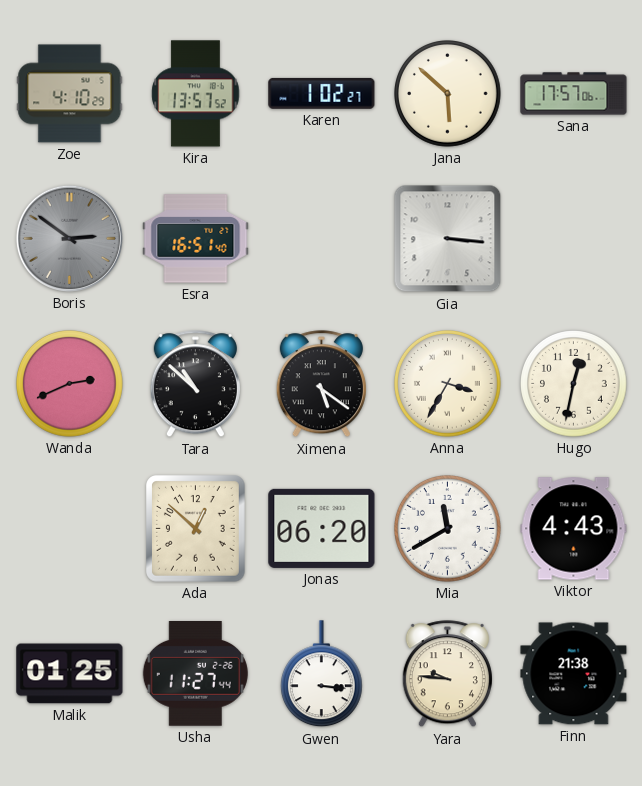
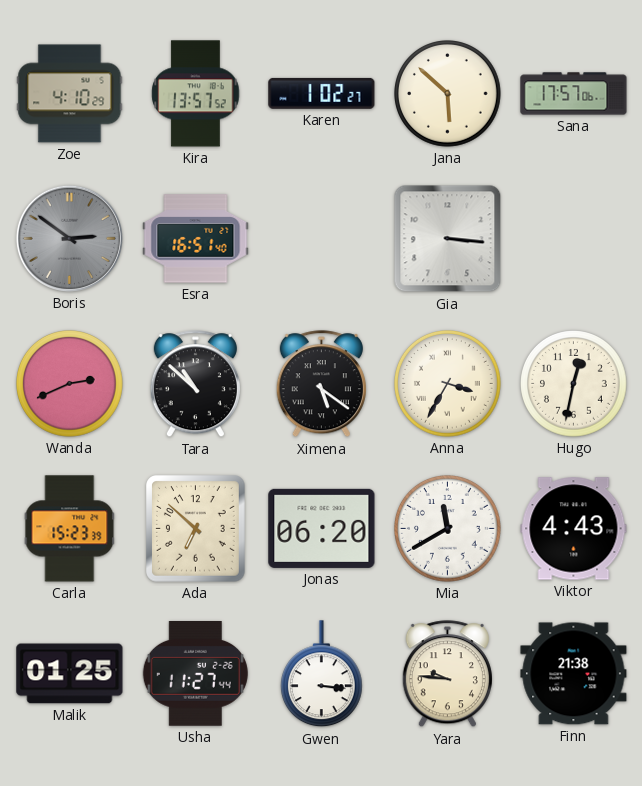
Carla: none -> 15:23
Ada: 12:52 -> 6:52
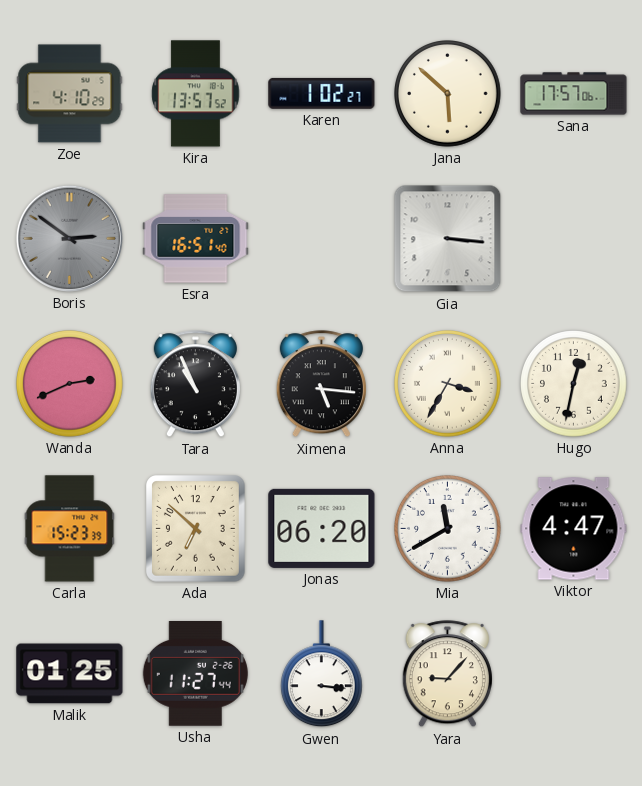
Tara: 10:52 -> 10:56
Ximena: 5:21 -> 5:16
Viktor: 4:43 -> 4:47
Yara: 9:46 -> 9:07
Finn: 21:38 -> none
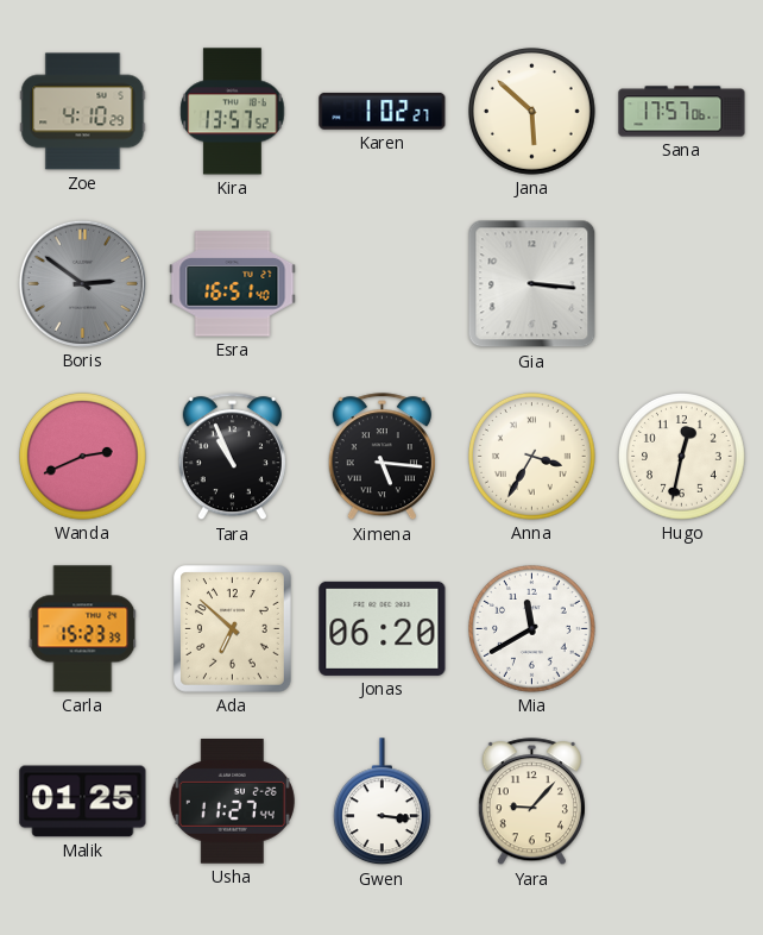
Viktor: 4:47 -> none
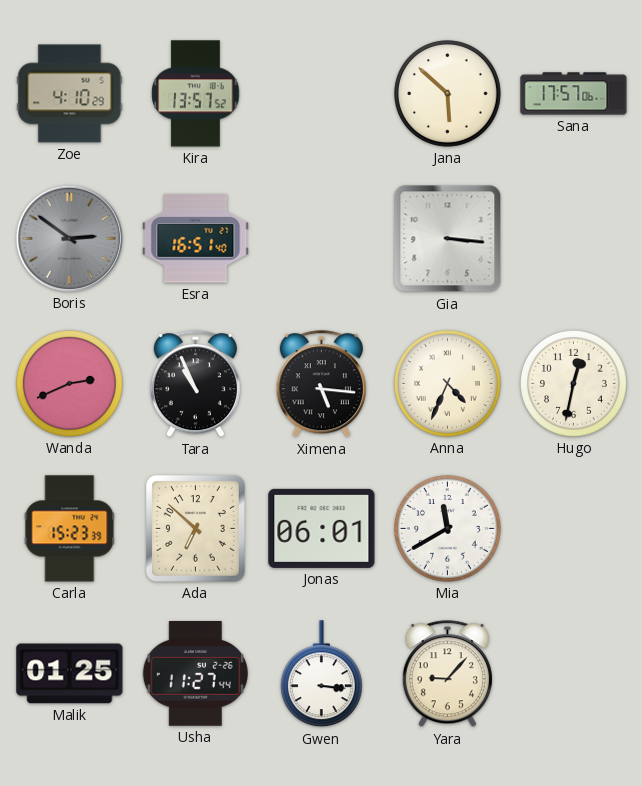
Karen: 1:02 -> none
Anna: 3:35 -> 4:34
Jonas: 06:20 -> 06:01
